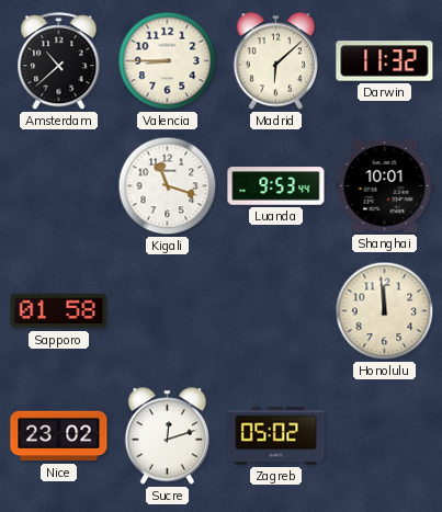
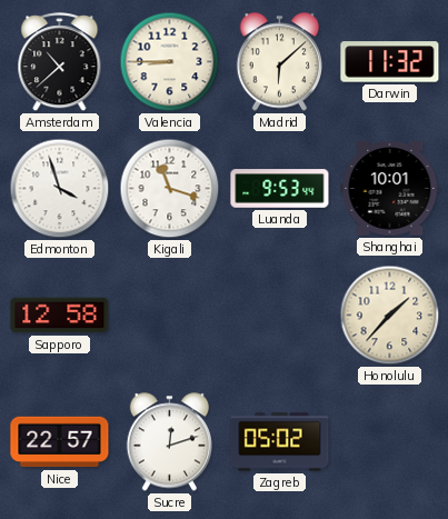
Edmonton: none -> 3:57
Sapporo: 01:58 -> 12:58
Honolulu: 11:59 -> 1:37
Nice: 23:02 -> 22:57
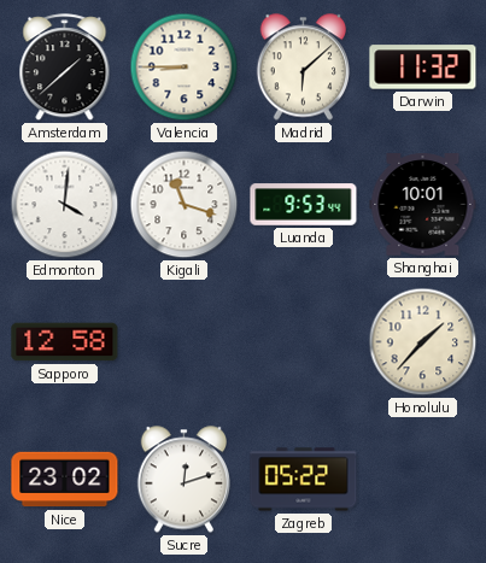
Amsterdam: 10:38 -> 1:38
Edmonton: 3:57 -> 4:01
Nice: 22:57 -> 23:02
Zagreb: 05:02 -> 05:22
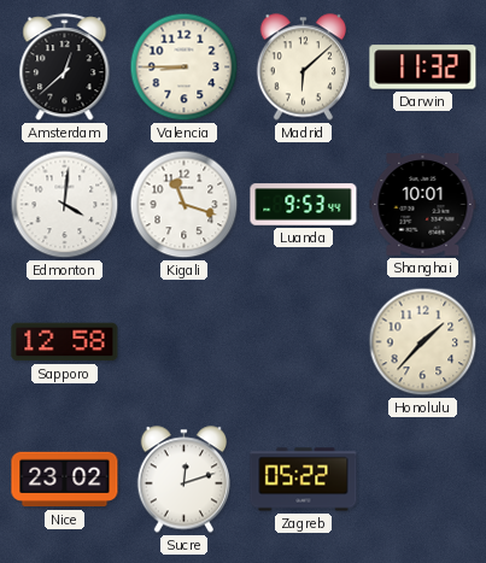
Amsterdam: 1:38 -> 12:38
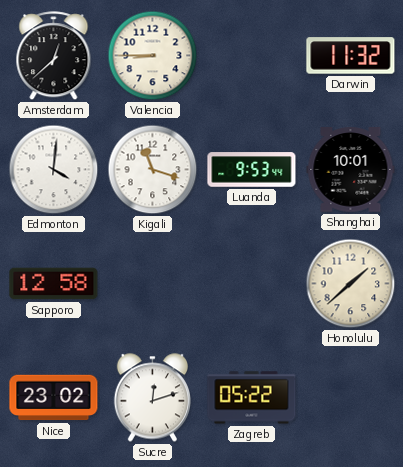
Madrid: 6:08 -> none
Honolulu: 1:37 -> 1:38
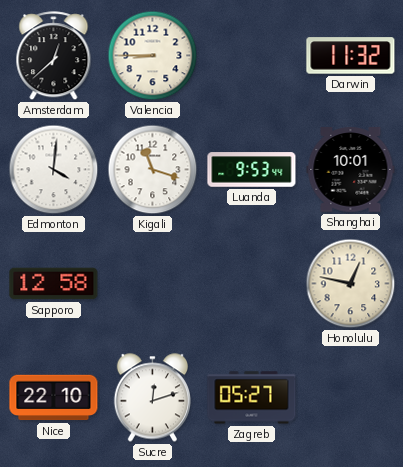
Honolulu: 1:38 -> 12:47
Nice: 23:02 -> 22:10
Zagreb: 05:22 -> 05:27
